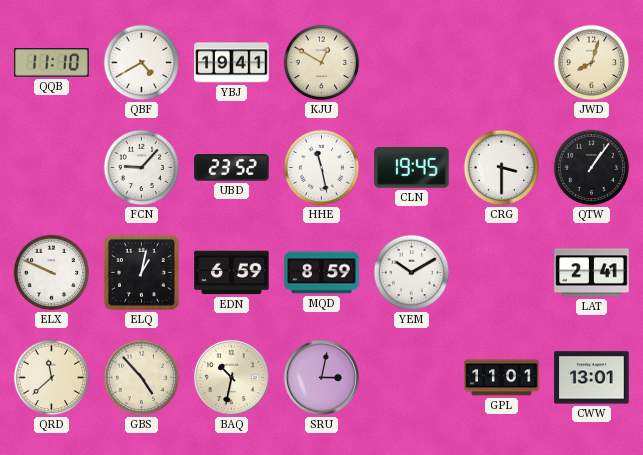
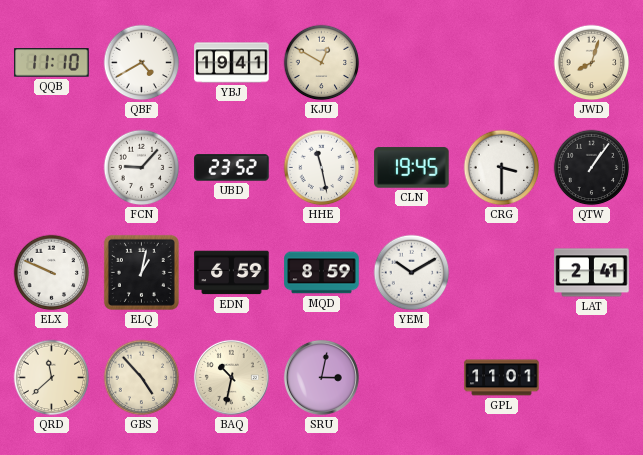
CWW: 13:01 -> none
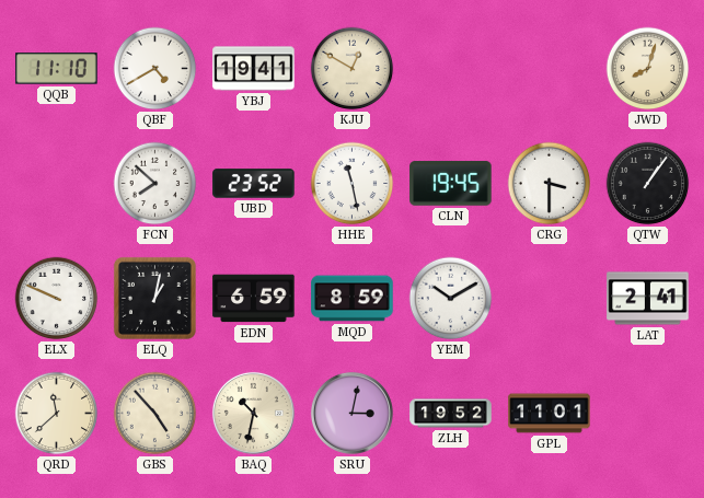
FCN: 9:07 -> 7:52
ZLH: none -> 19:52
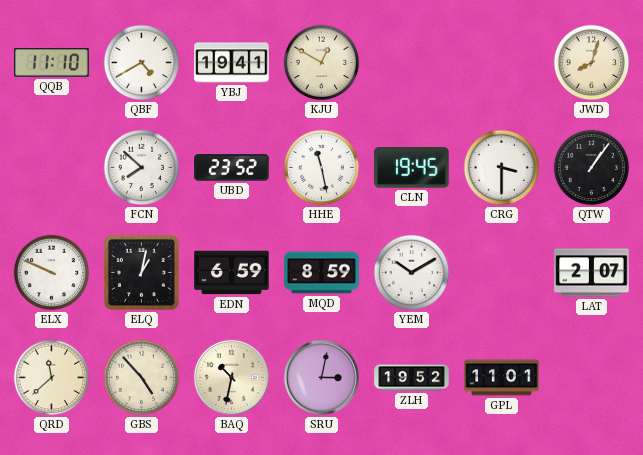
LAT: 2:41 -> 2:07
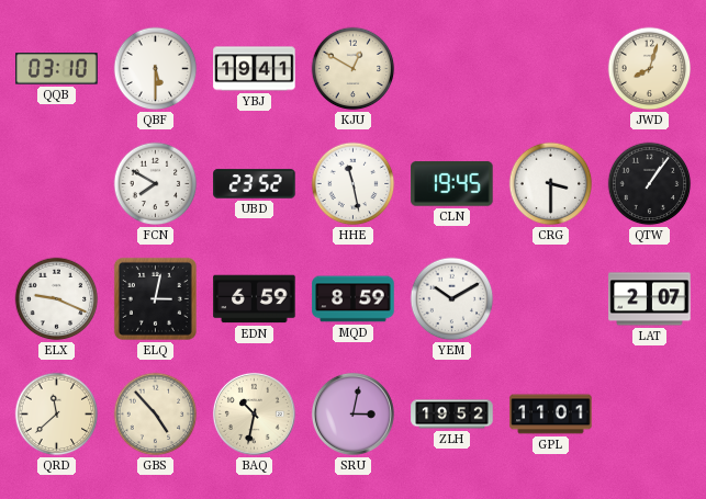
QQB: 11:10 -> 03:10
QBF: 4:40 -> 5:30
FCN: 7:52 -> 7:50
ELX: 9:49 -> 9:19
ELQ: 1:02 -> 3:02
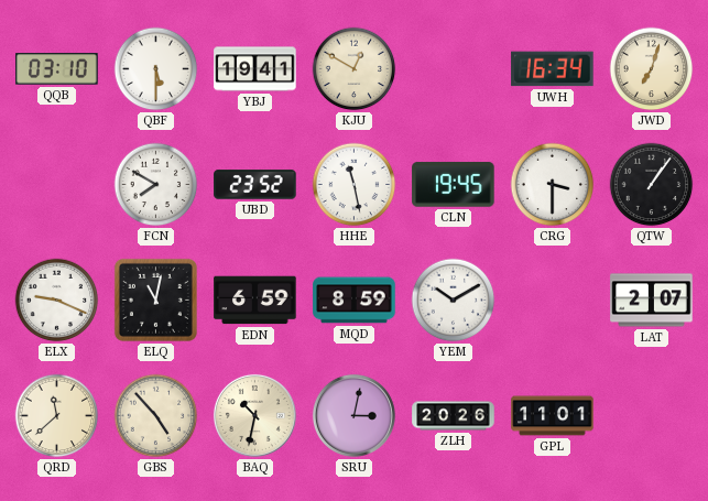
UWH: none -> 16:34
JWD: 8:03 -> 7:03
ELQ: 3:02 -> 11:02
ZLH: 19:52 -> 20:26
